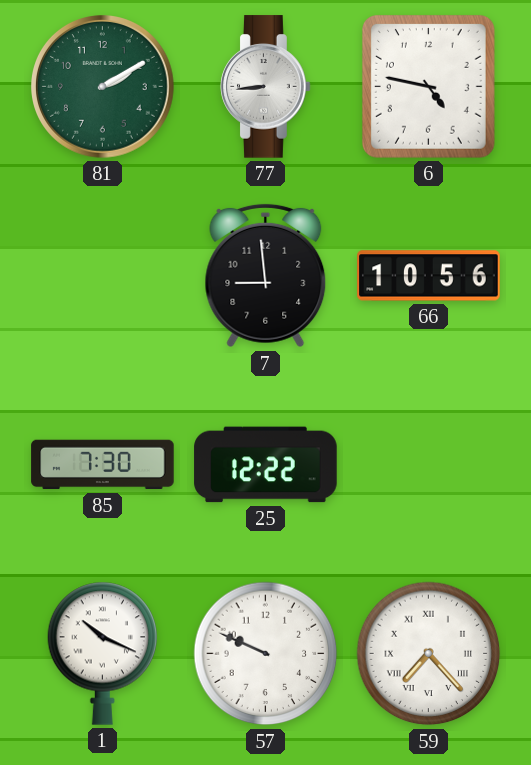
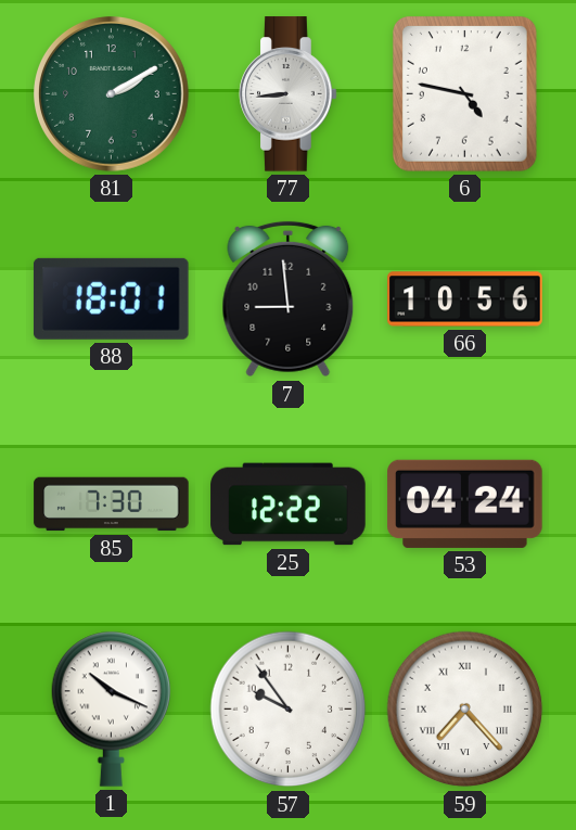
88: none -> 18:01
53: none -> 04:24
57: 9:49 -> 9:54
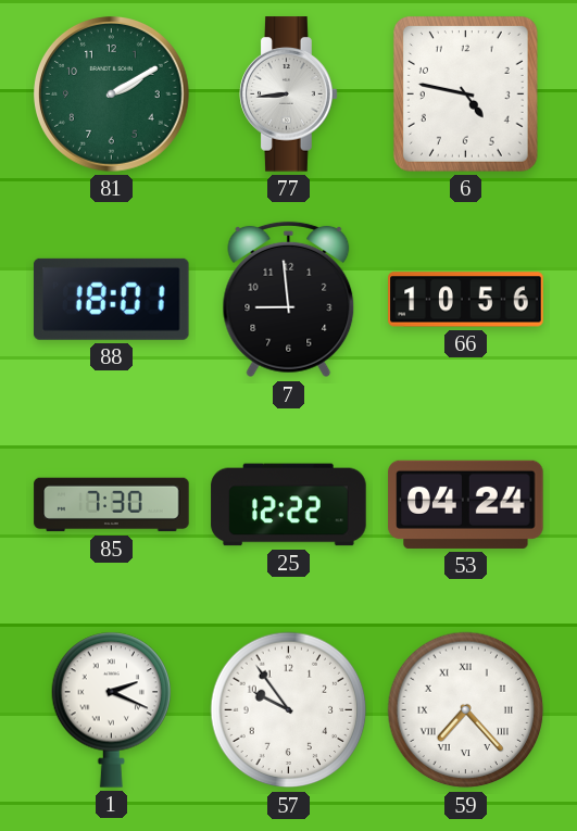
1: 10:19 -> 2:19
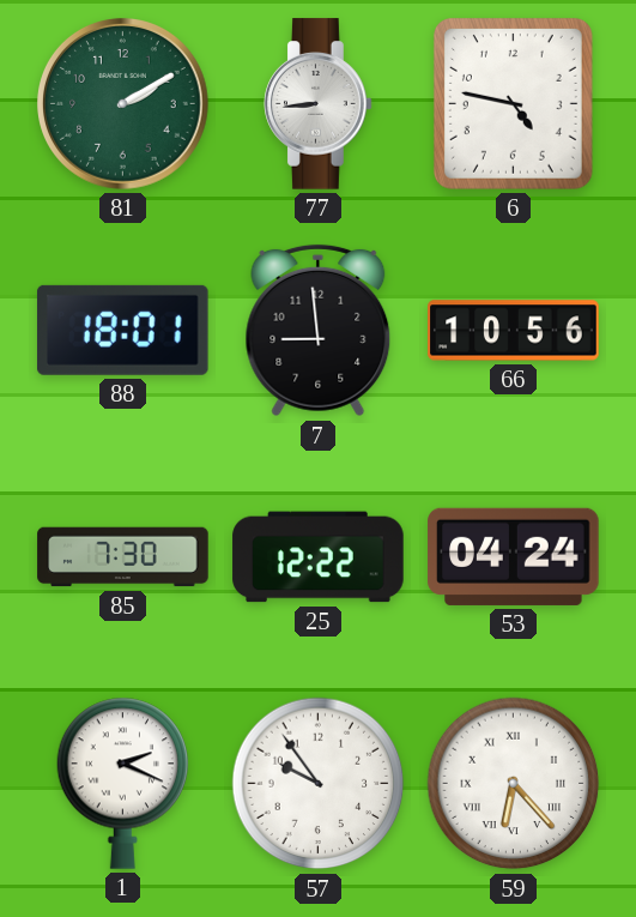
59: 7:23 -> 6:23
